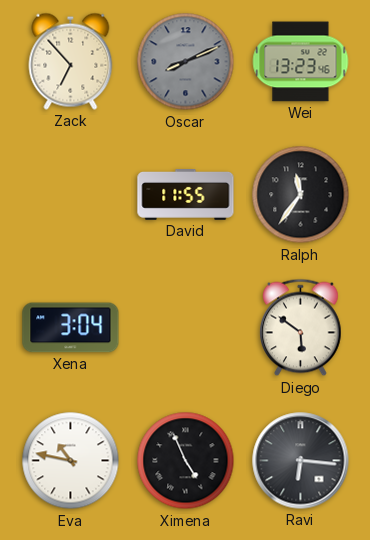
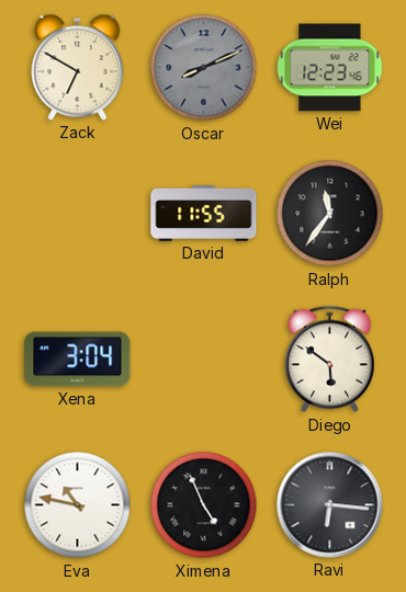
Zack: 6:53 -> 6:50
Wei: 13:23 -> 12:23
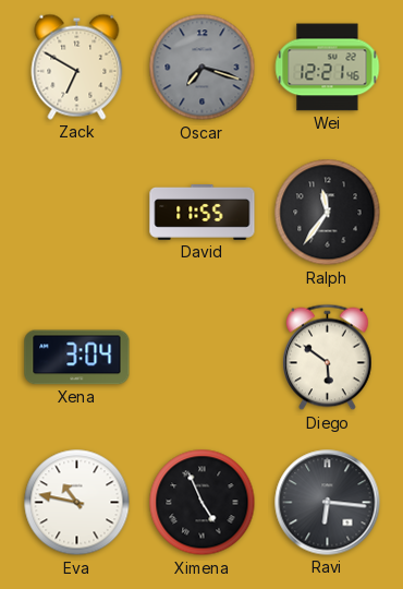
Oscar: 8:11 -> 7:18
Wei: 12:23 -> 12:21
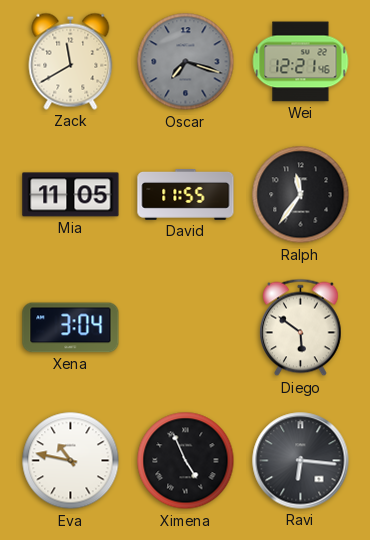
Zack: 6:50 -> 11:40
Mia: none -> 11:05
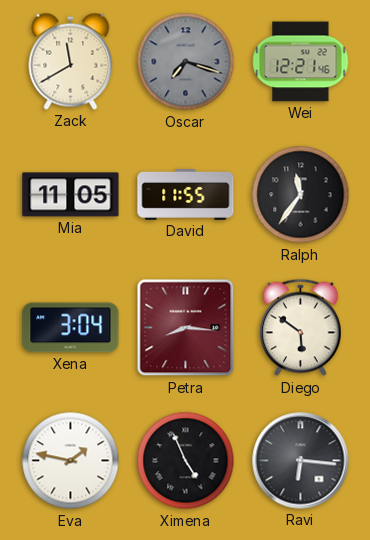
Petra: none -> 8:16
Eva: 10:47 -> 1:47
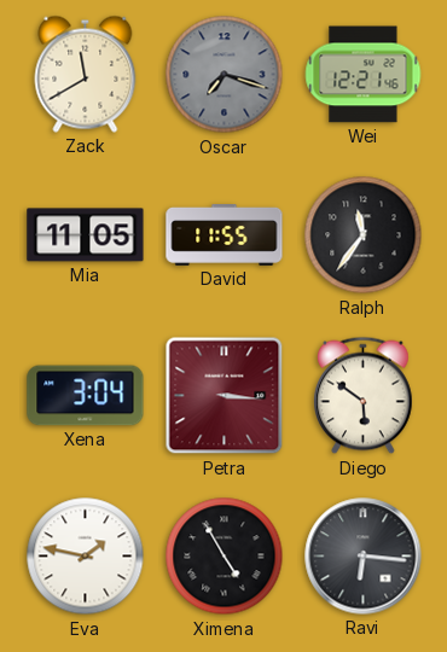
Petra: 8:16 -> 3:16
Ximena: 4:56 -> 4:55
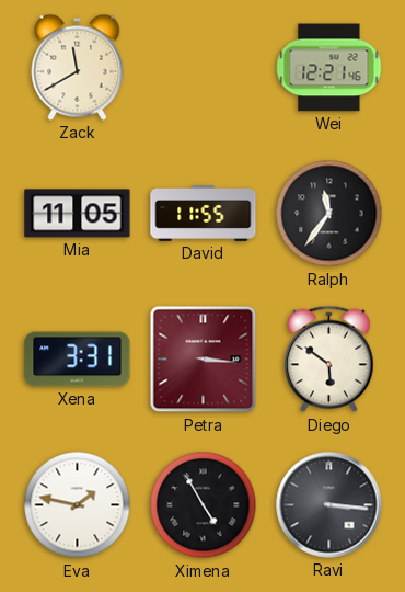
Oscar: 7:18 -> none
Xena: 3:04 -> 3:31
Ravi: 6:16 -> 3:16
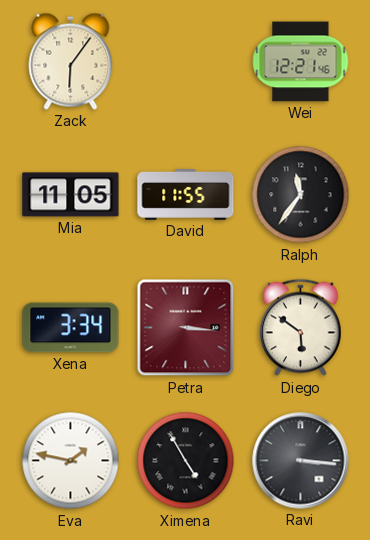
Zack: 11:40 -> 6:06
Xena: 3:31 -> 3:34
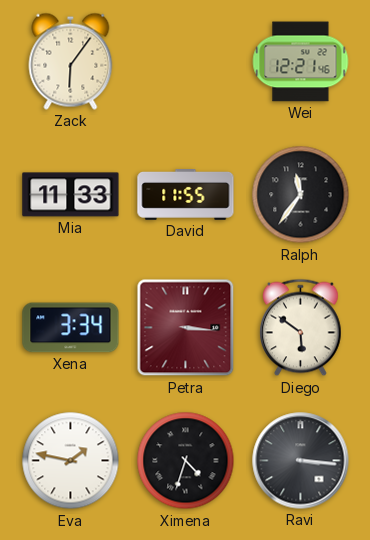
Mia: 11:05 -> 11:33
Ximena: 4:55 -> 4:33
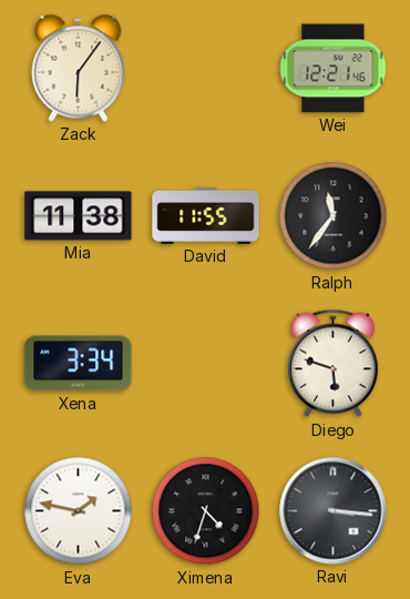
Mia: 11:33 -> 11:38
Petra: 3:16 -> none
Diego: 5:51 -> 5:48
